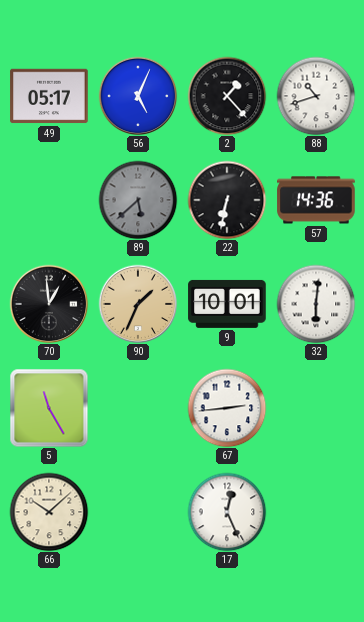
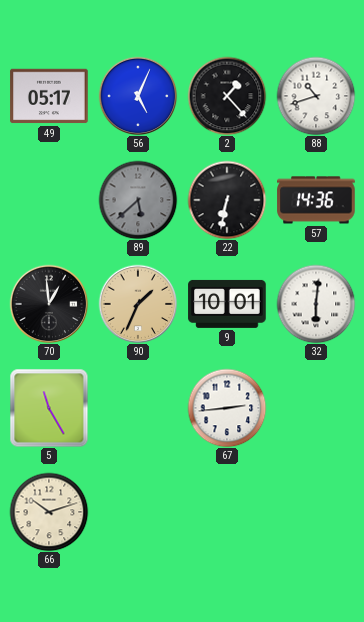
66: 10:08 -> 10:12
17: 12:26 -> none
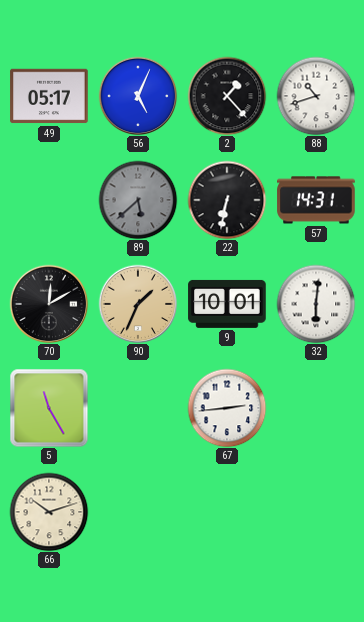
57: 14:36 -> 14:31
70: 12:59 -> 12:10
